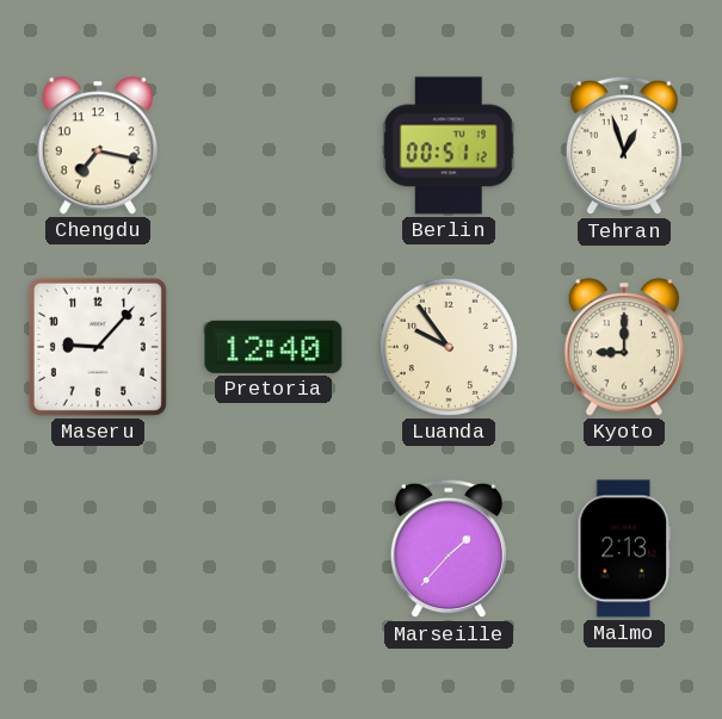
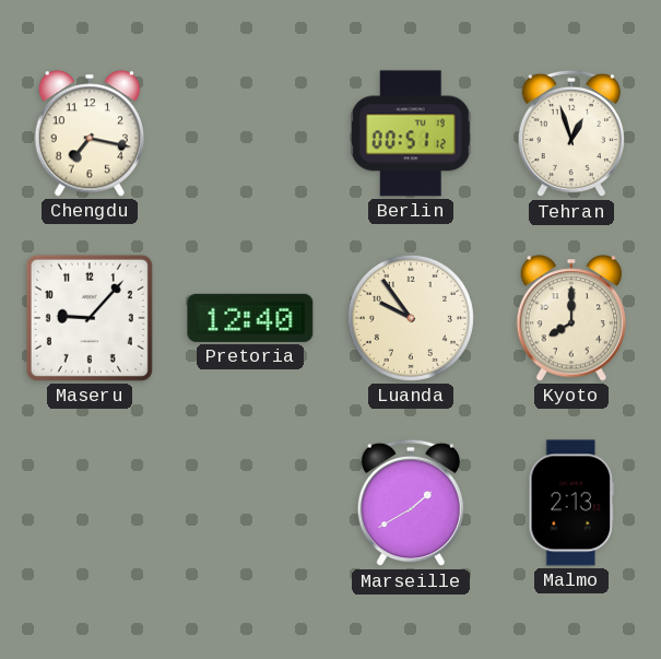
Kyoto: 9:00 -> 8:00
Marseille: 1:37 -> 1:40
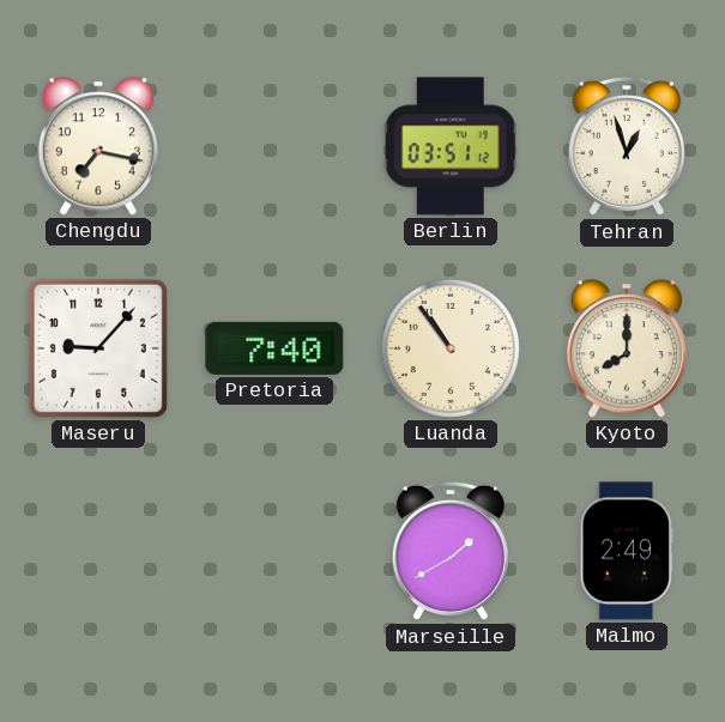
Berlin: 00:51 -> 03:51
Pretoria: 12:40 -> 7:40
Luanda: 9:54 -> 10:54
Malmo: 2:13 -> 2:49
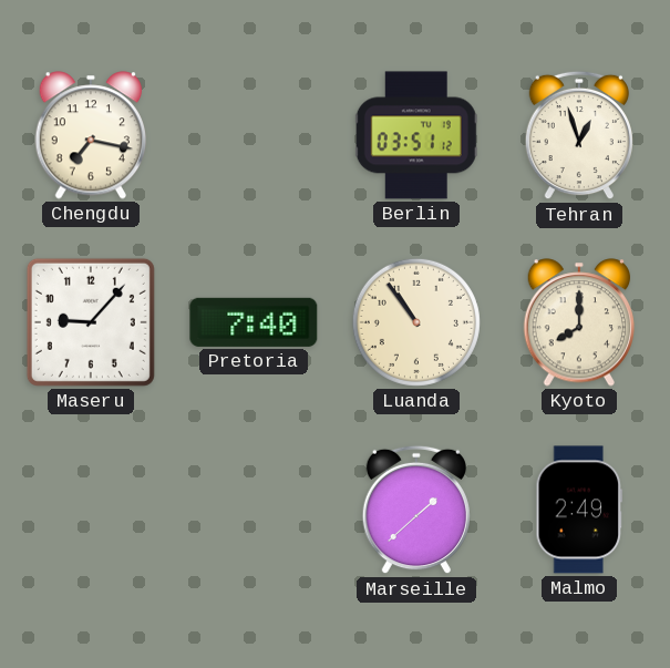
Marseille: 1:40 -> 1:38
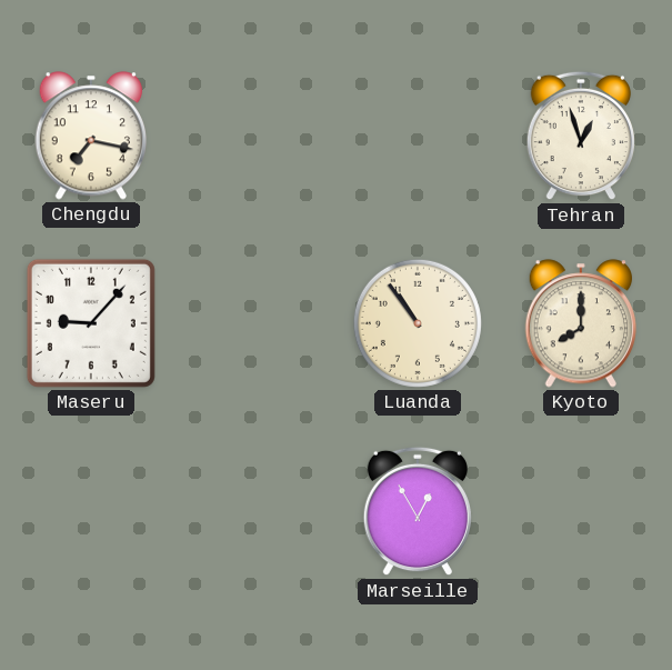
Berlin: 03:51 -> none
Pretoria: 7:40 -> none
Marseille: 1:38 -> 12:55
Malmo: 2:49 -> none
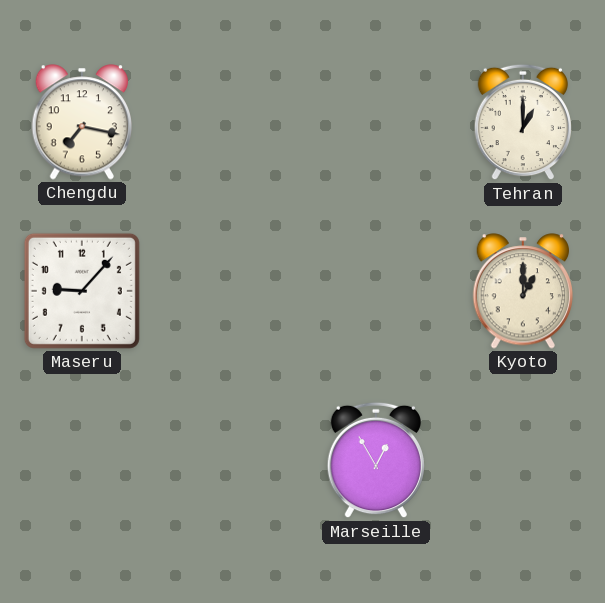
Tehran: 12:57 -> 1:00
Luanda: 10:54 -> none
Kyoto: 8:00 -> 1:00
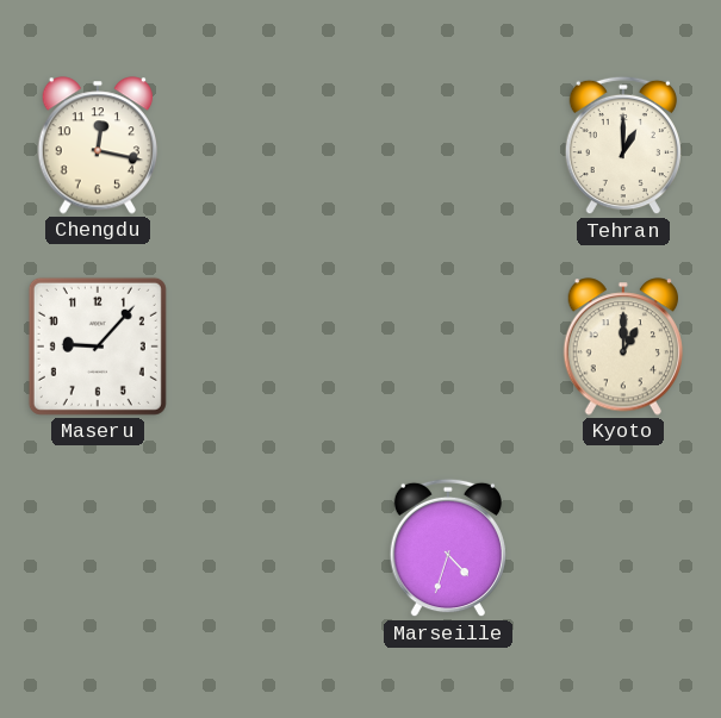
Chengdu: 7:17 -> 12:17
Marseille: 12:55 -> 4:33
